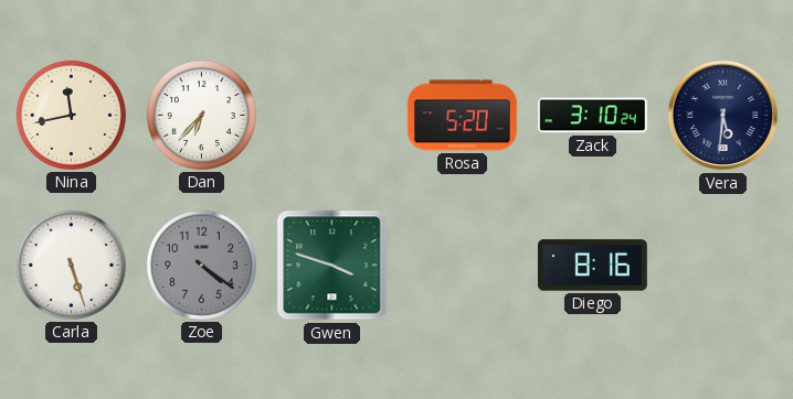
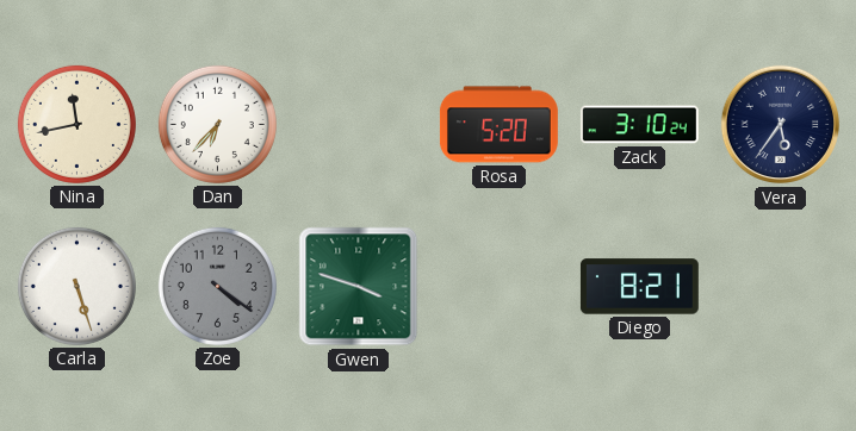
Vera: 5:31 -> 5:36
Diego: 8:16 -> 8:21
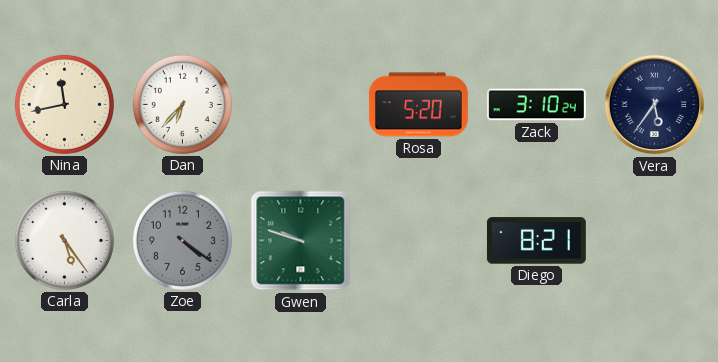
Carla: 5:27 -> 5:24
Gwen: 3:48 -> 9:48
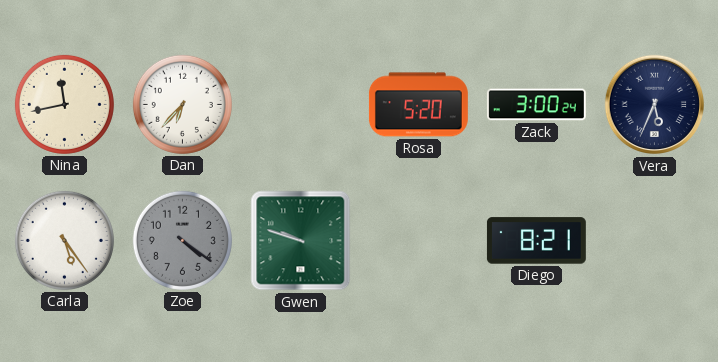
Zack: 3:10 -> 3:00
Vera: 5:36 -> 5:34
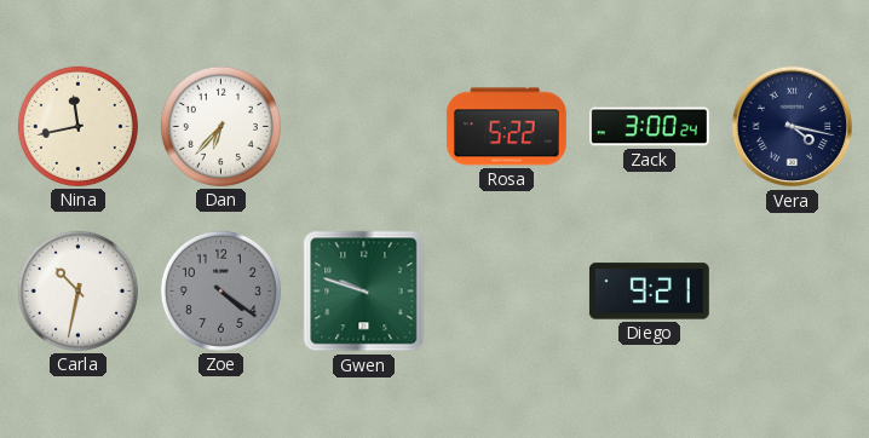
Rosa: 5:20 -> 5:22
Vera: 5:34 -> 4:17
Carla: 5:24 -> 10:32
Diego: 8:21 -> 9:21
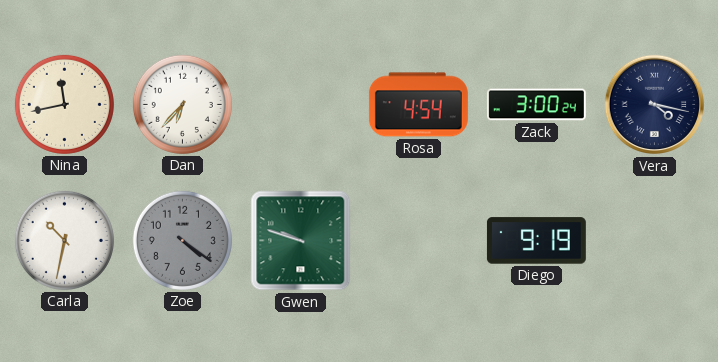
Rosa: 5:22 -> 4:54
Diego: 9:21 -> 9:19
